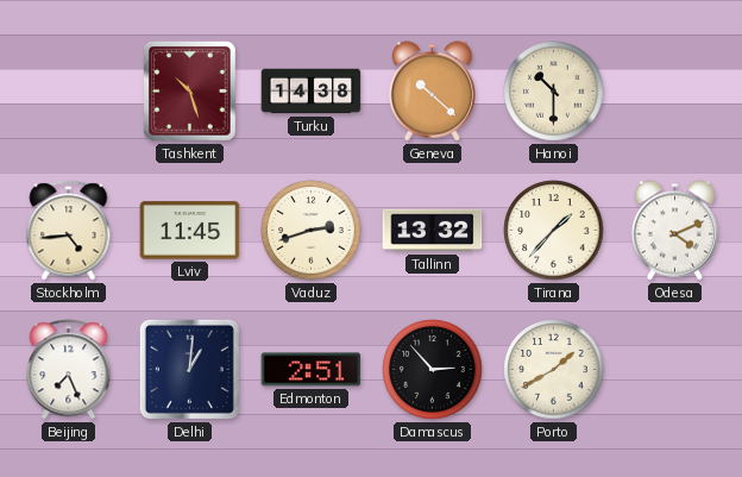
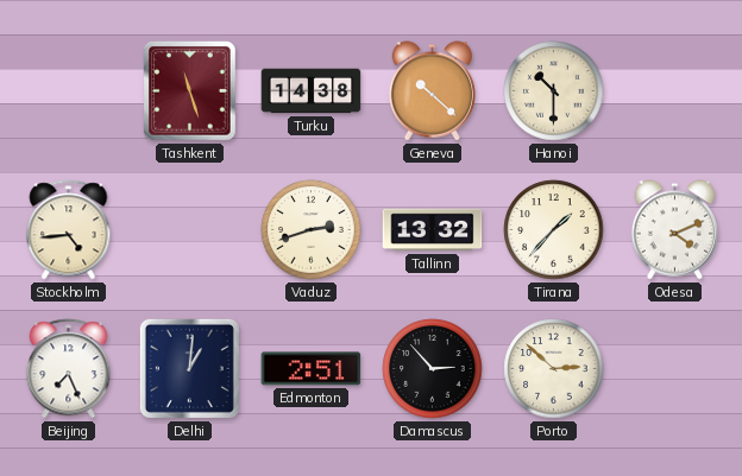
Tashkent: 10:27 -> 11:27
Lviv: 11:45 -> none
Porto: 1:40 -> 2:52
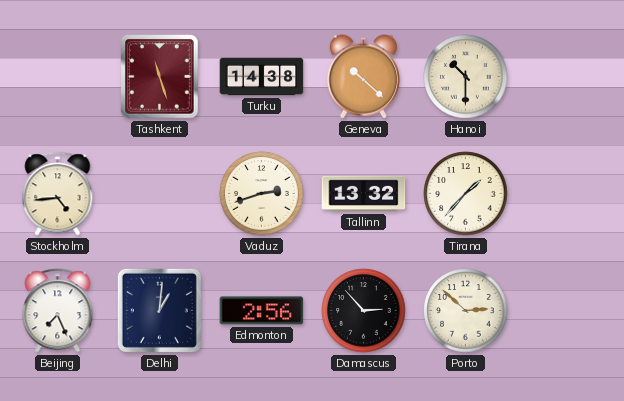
Odesa: 4:11 -> none
Edmonton: 2:51 -> 2:56
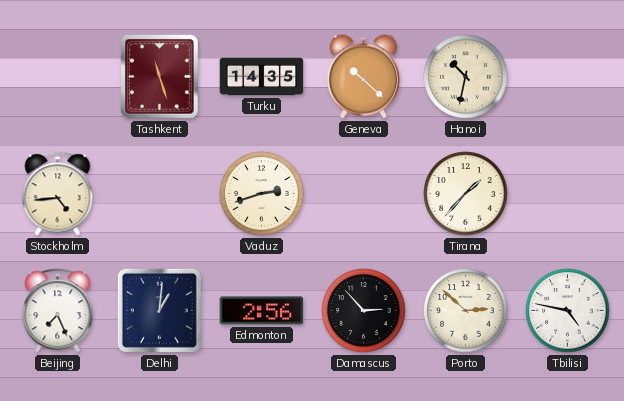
Turku: 14:38 -> 14:35
Hanoi: 10:30 -> 10:32
Tallinn: 13:32 -> none
Tbilisi: none -> 4:47
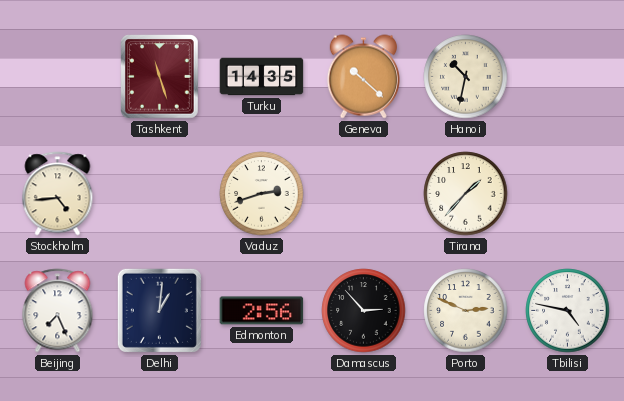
Porto: 2:52 -> 2:49
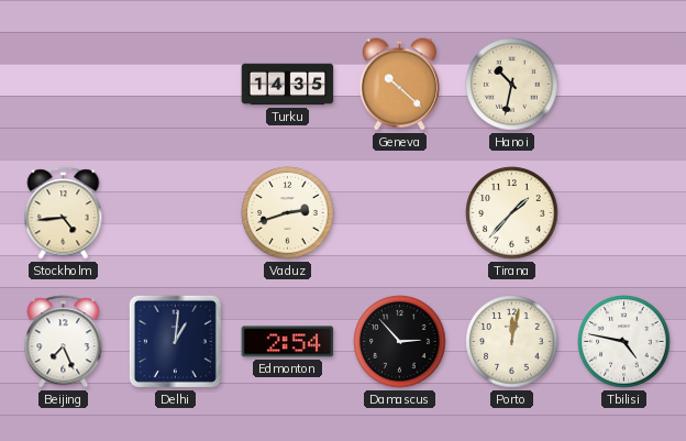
Tashkent: 11:27 -> none
Edmonton: 2:56 -> 2:54
Porto: 2:49 -> 12:02
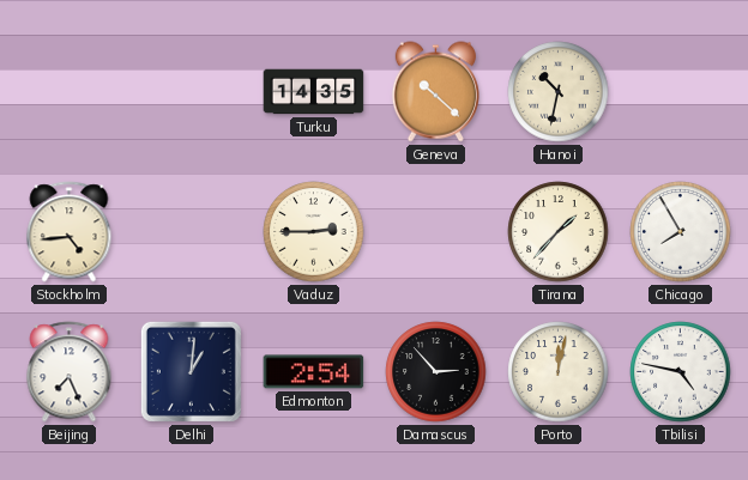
Vaduz: 2:42 -> 2:45
Chicago: none -> 7:55
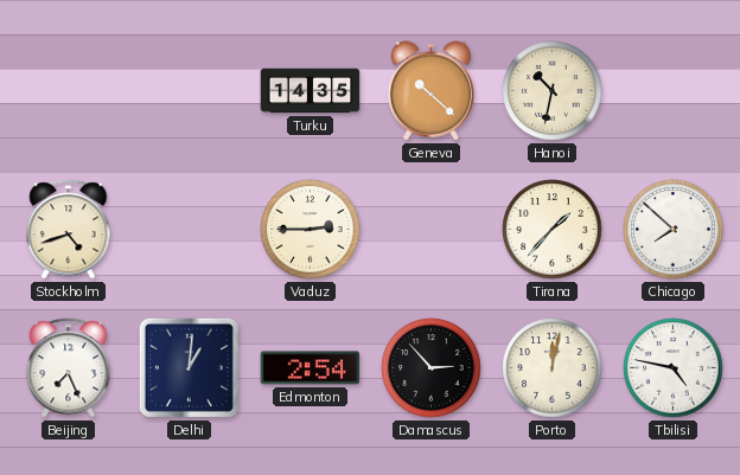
Stockholm: 4:44 -> 4:42
Chicago: 7:55 -> 7:52
